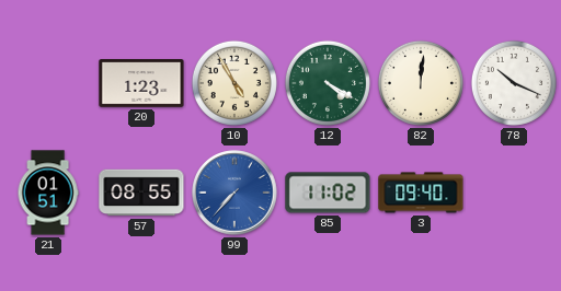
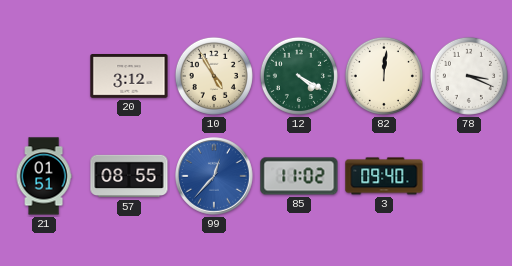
20: 1:23 -> 3:12
78: 10:19 -> 3:19
99: 7:37 -> 12:37
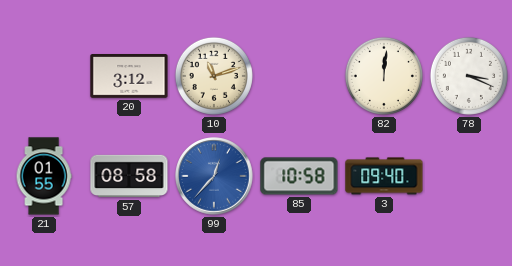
10: 4:55 -> 11:12
12: 4:20 -> none
21: 01:51 -> 01:55
57: 08:55 -> 08:58
85: 11:02 -> 10:58
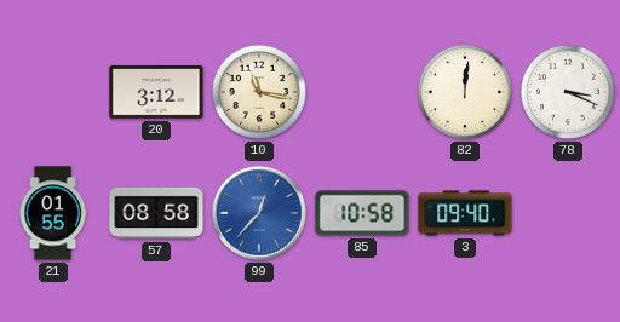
10: 11:12 -> 11:17
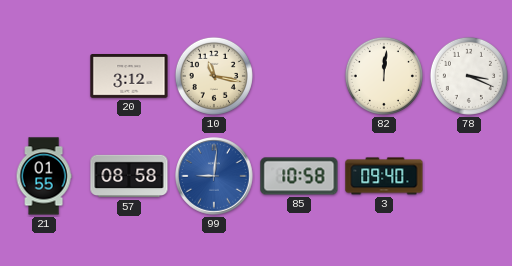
99: 12:37 -> 9:01
